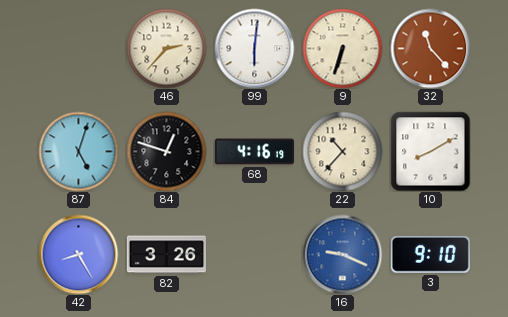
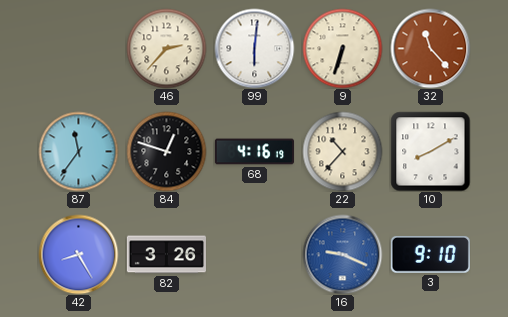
87: 5:03 -> 11:36
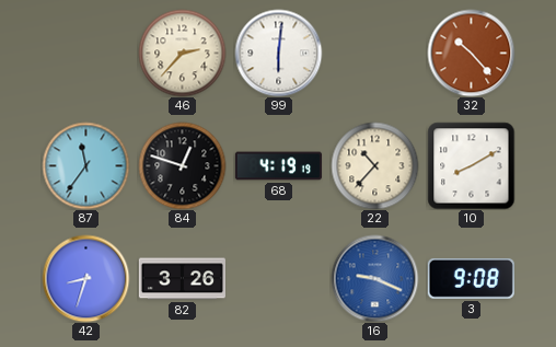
9: 6:33 -> none
32: 11:23 -> 10:23
68: 4:16 -> 4:19
42: 8:25 -> 8:33
3: 9:10 -> 9:08
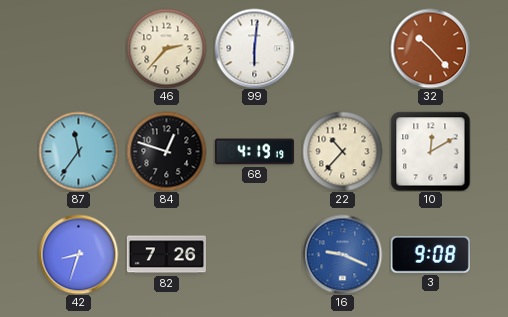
10: 8:10 -> 12:10
82: 3:26 -> 7:26
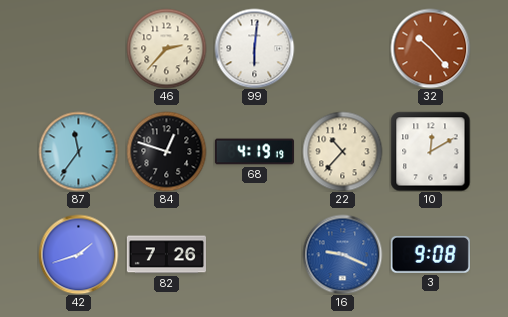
42: 8:33 -> 1:42
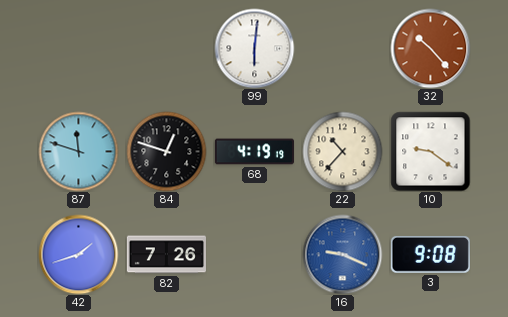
46: 2:37 -> none
87: 11:36 -> 11:48
10: 12:10 -> 9:21
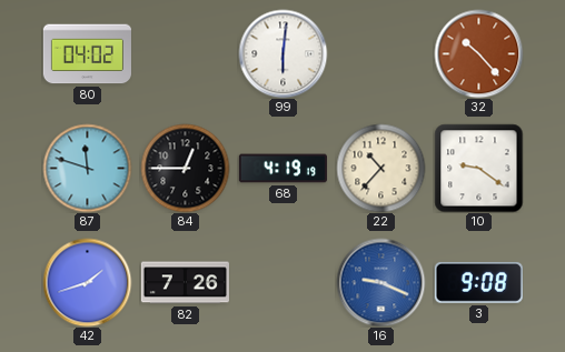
80: none -> 04:02
84: 12:48 -> 12:45
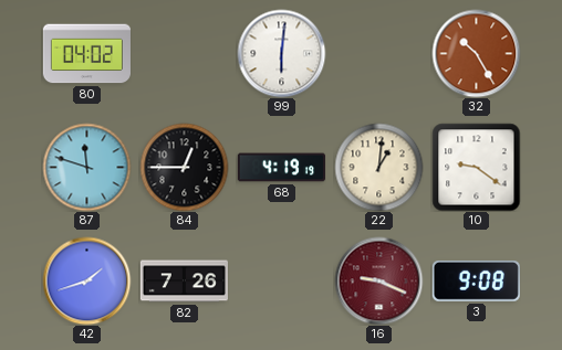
32: 10:23 -> 10:25
22: 10:37 -> 1:01
16 dial: blue -> burgundy
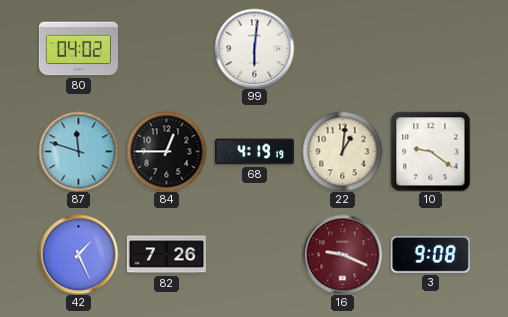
32: 10:25 -> none
42: 1:42 -> 1:26
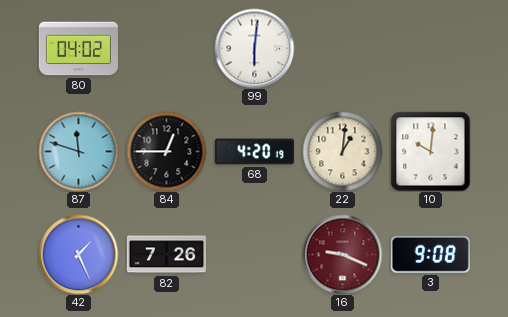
68: 4:19 -> 4:20
10: 9:21 -> 10:01
